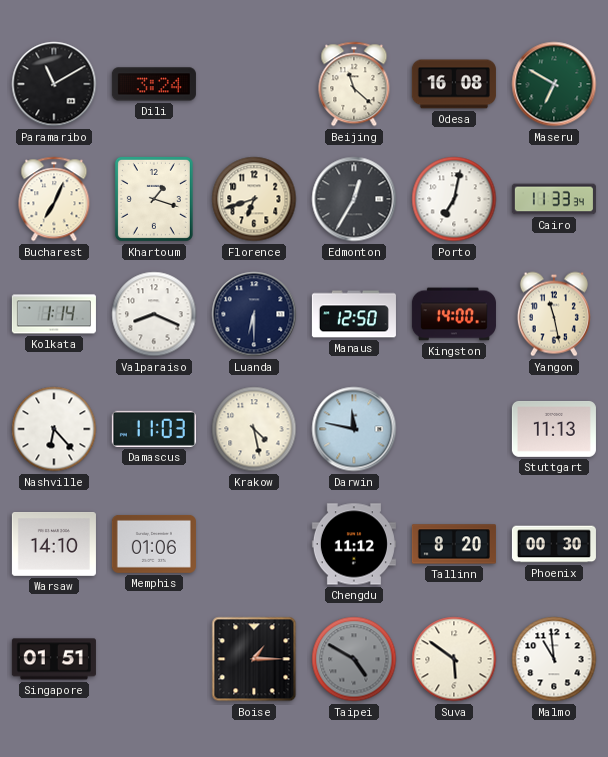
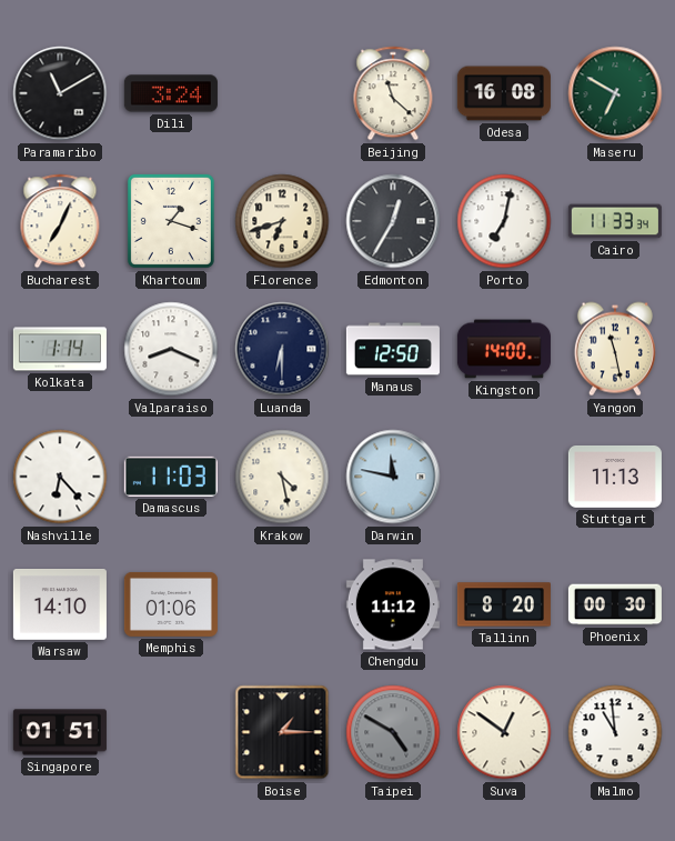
Suva: 5:51 -> 12:51
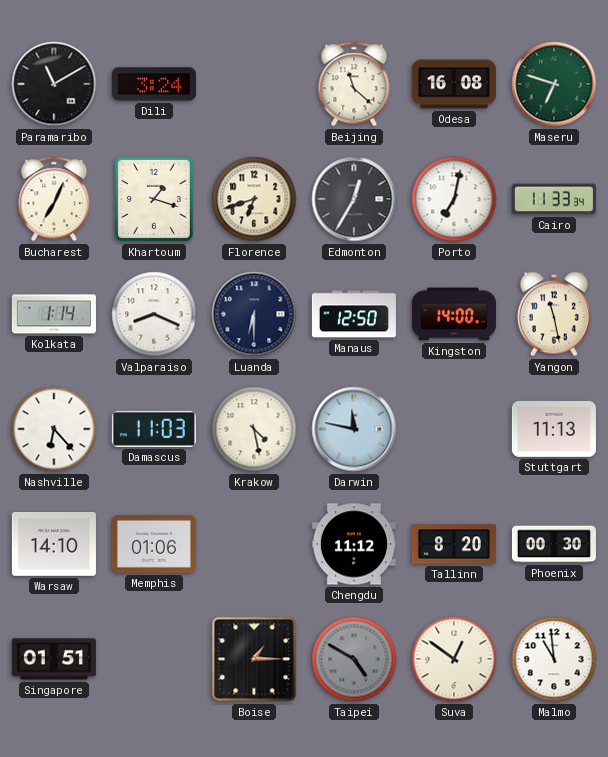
Maseru: 6:50 -> 6:48
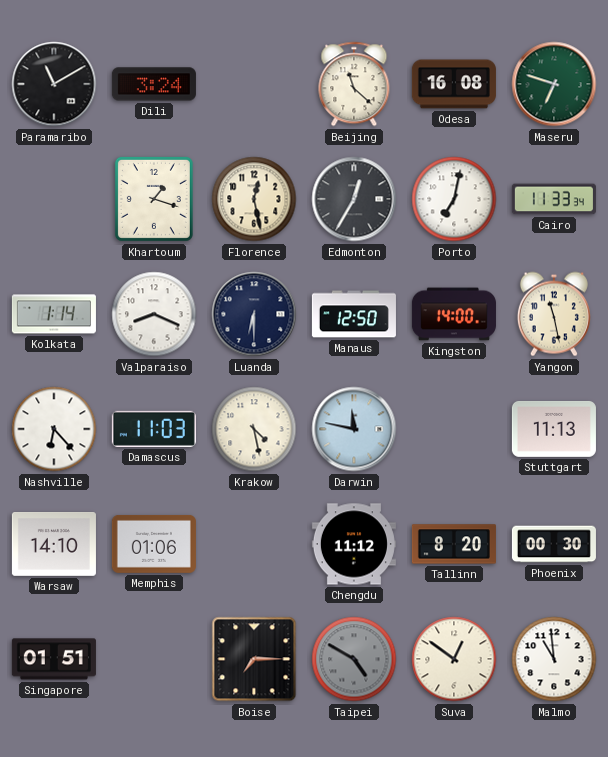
Bucharest: 7:04 -> none
Florence: 6:42 -> 12:28
Boise: 1:15 -> 7:15
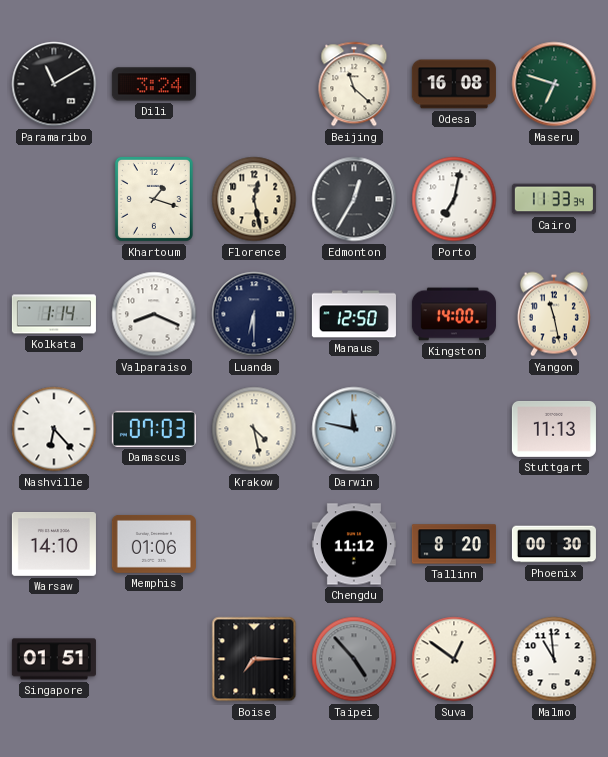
Damascus: 11:03 -> 07:03
Taipei: 4:50 -> 4:53
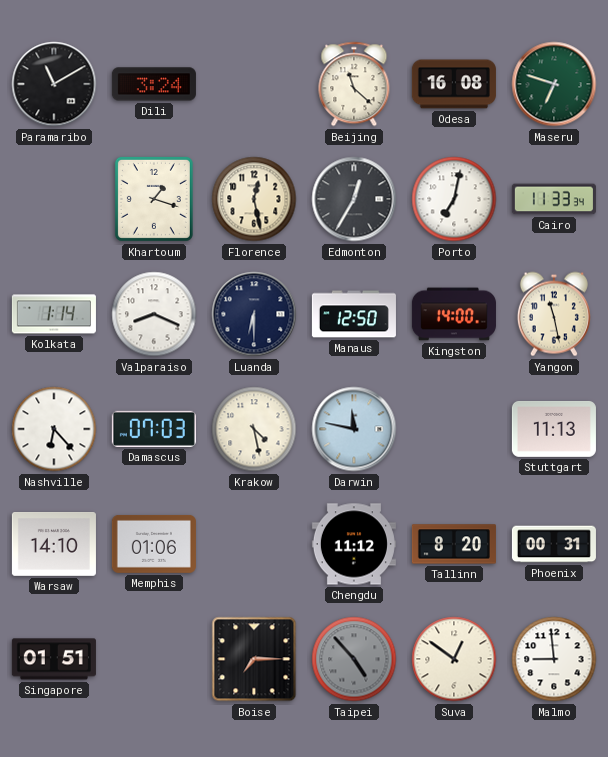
Phoenix: 00:30 -> 00:31
Malmo: 10:59 -> 8:59
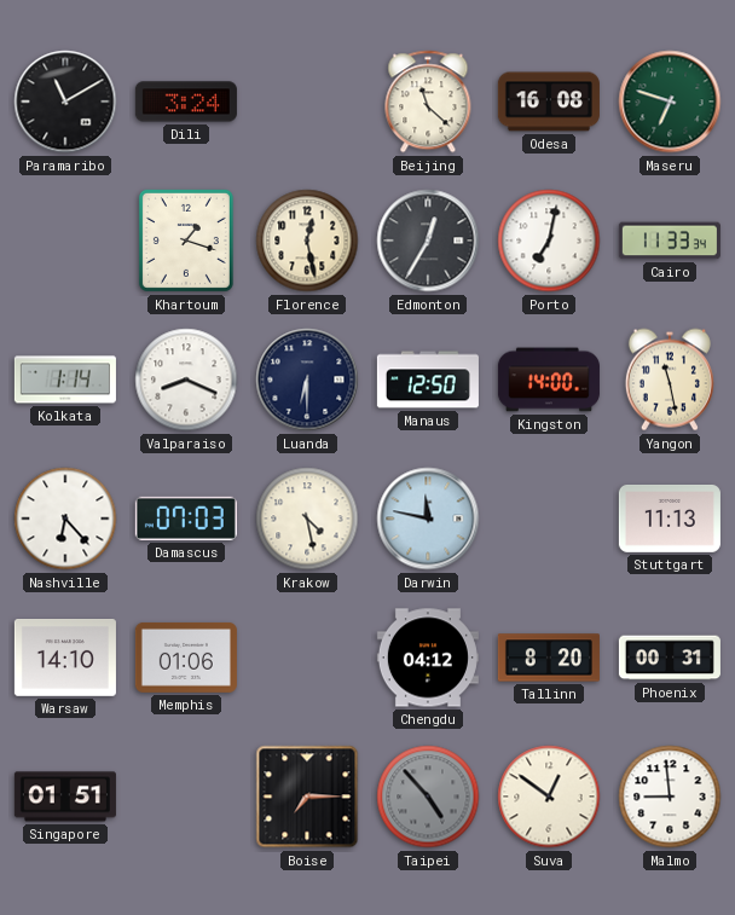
Chengdu: 11:12 -> 04:12
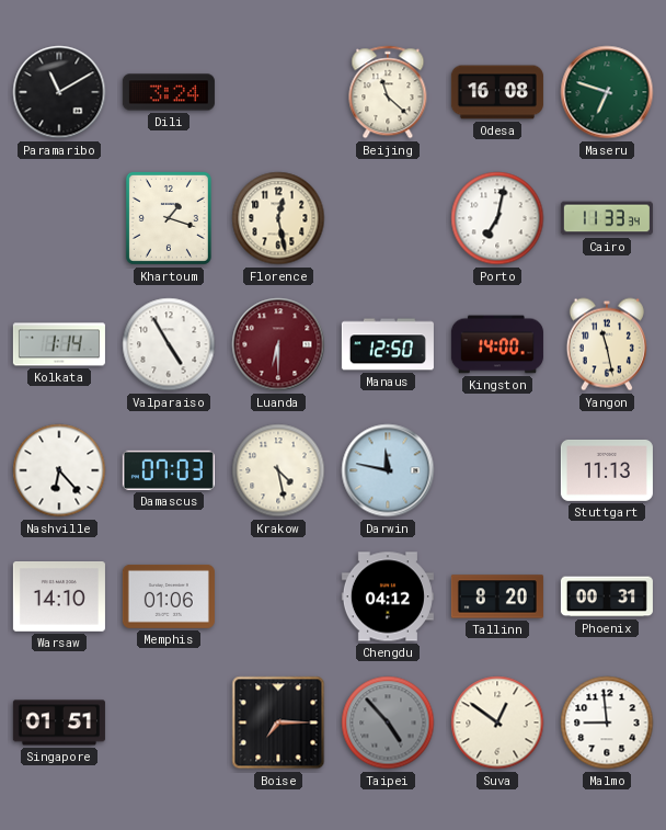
Edmonton: 12:35 -> none
Valparaiso: 8:19 -> 4:55
Luanda dial: navy -> burgundy
